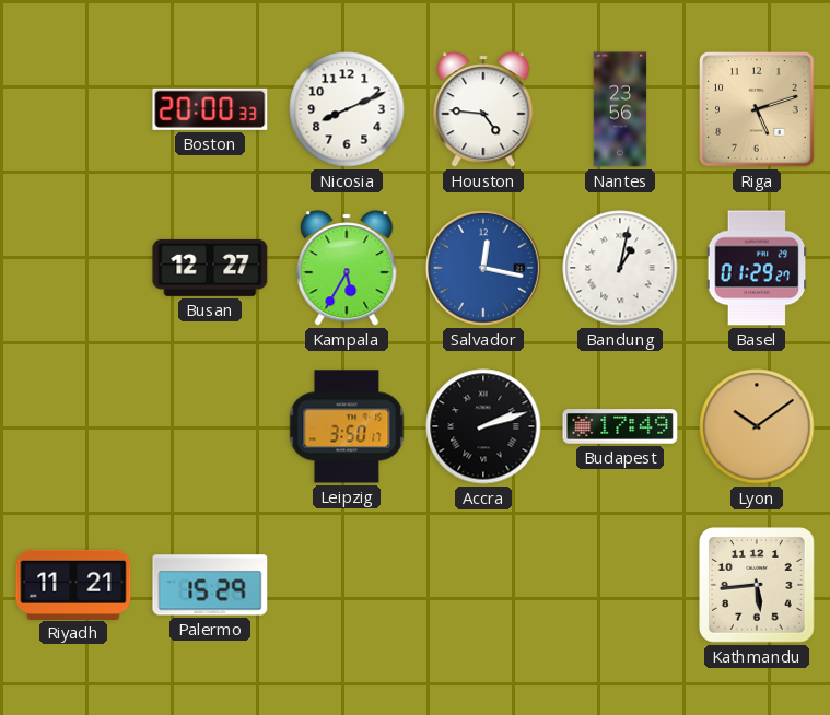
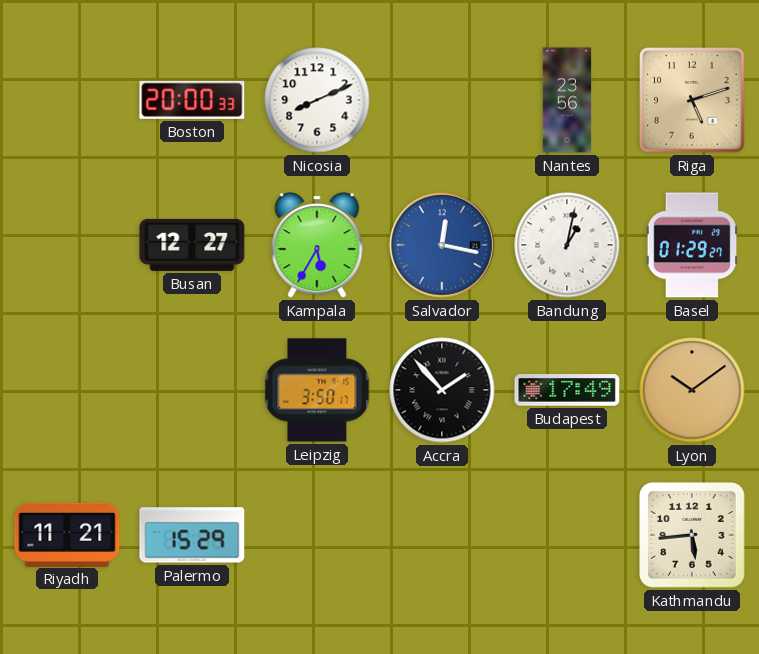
Houston: 4:46 -> none
Accra: 2:12 -> 1:53
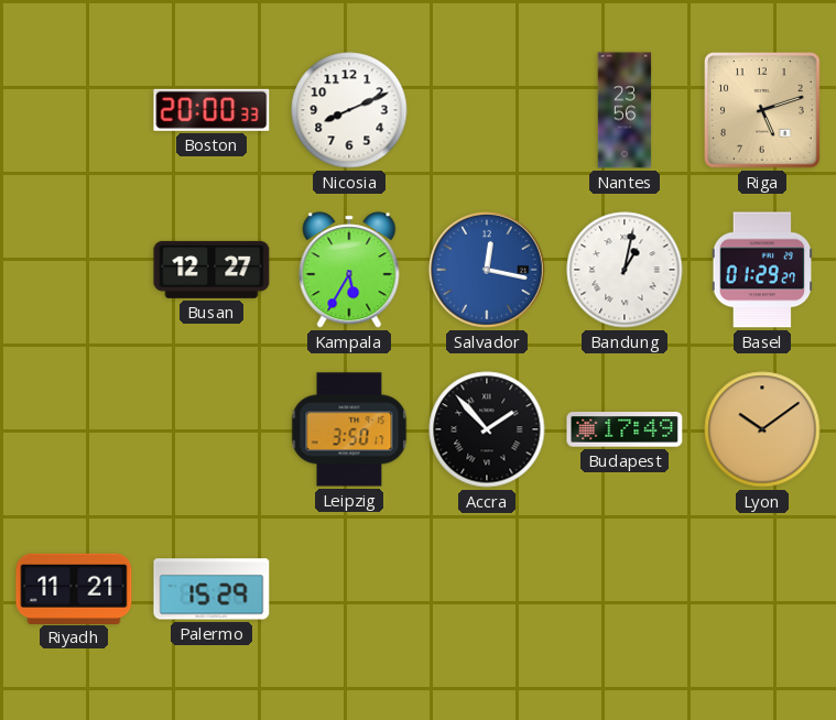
Kathmandu: 5:44 -> none
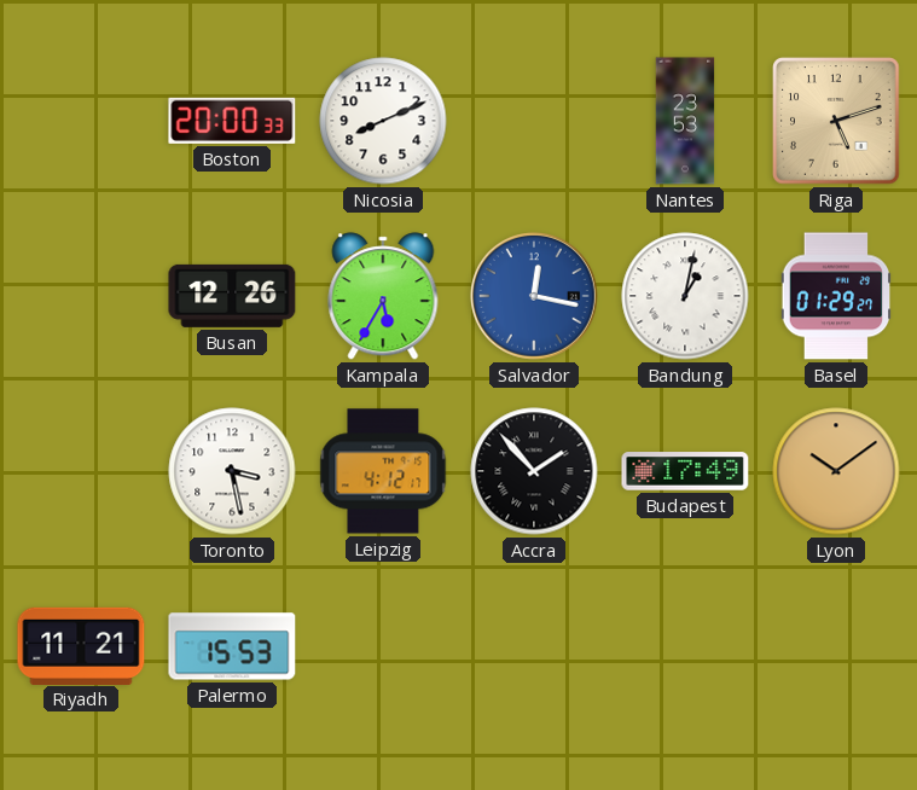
Nantes: 23:56 -> 23:53
Busan: 12:27 -> 12:26
Toronto: none -> 3:28
Leipzig: 3:50 -> 4:12
Palermo: 15:29 -> 15:53
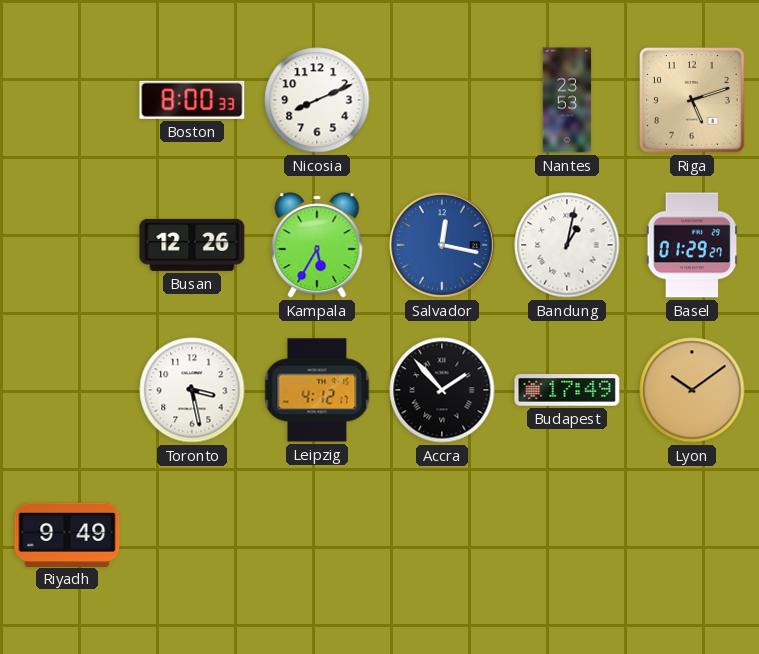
Boston: 20:00 -> 8:00
Riyadh: 11:21 -> 9:49
Palermo: 15:53 -> none
